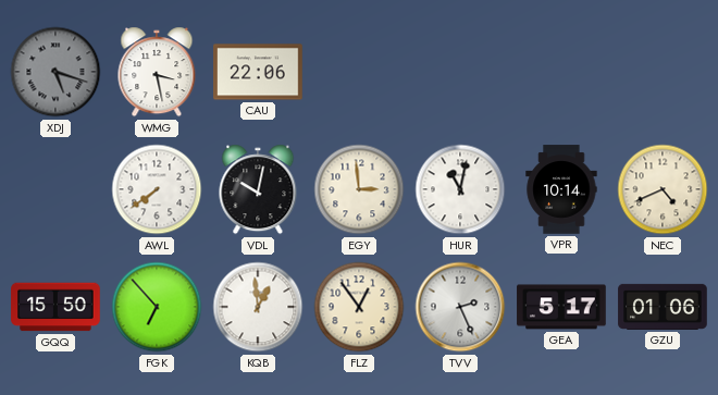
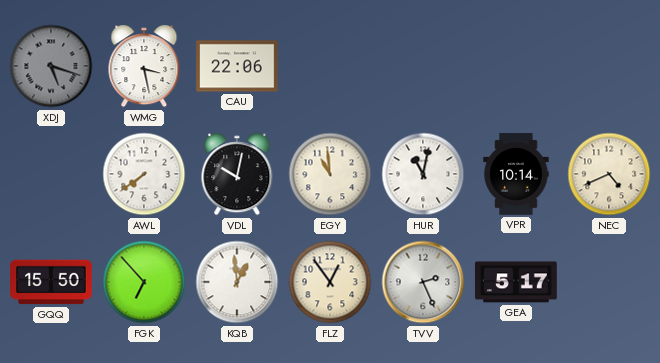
EGY: 2:59 -> 10:59
GZU: 01:06 -> none
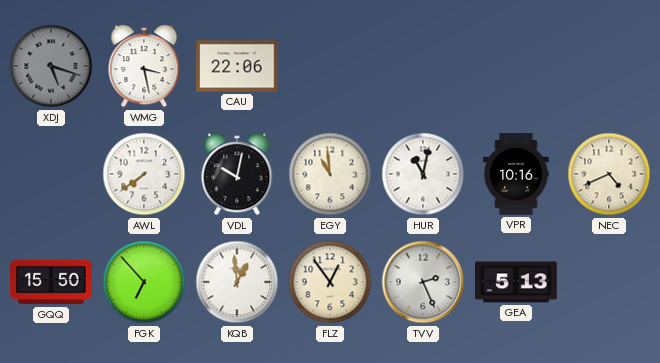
VPR: 10:14 -> 10:16
GEA: 5:17 -> 5:13
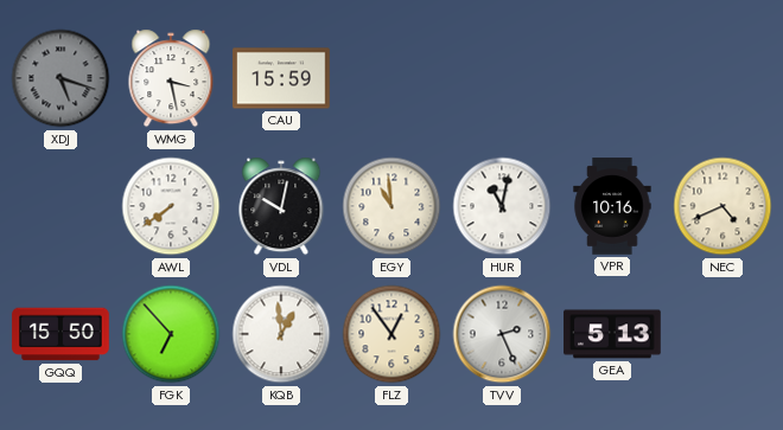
CAU: 22:06 -> 15:59
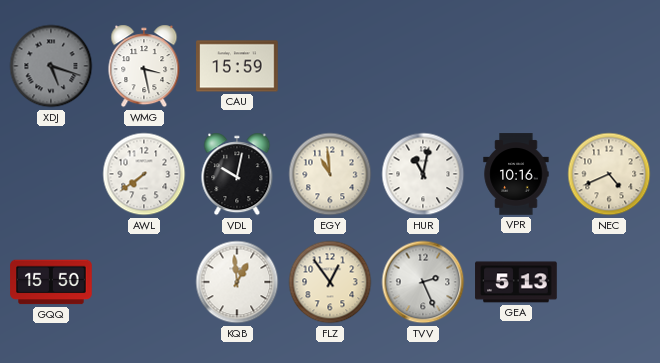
FGK: 6:53 -> none
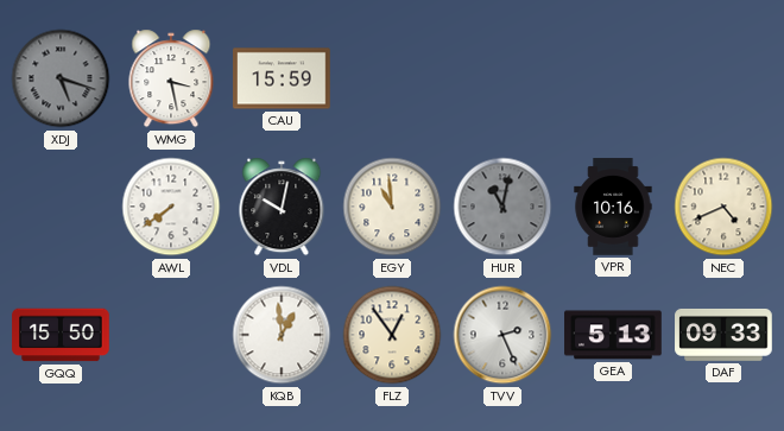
HUR dial: white -> grey
DAF: none -> 09:33
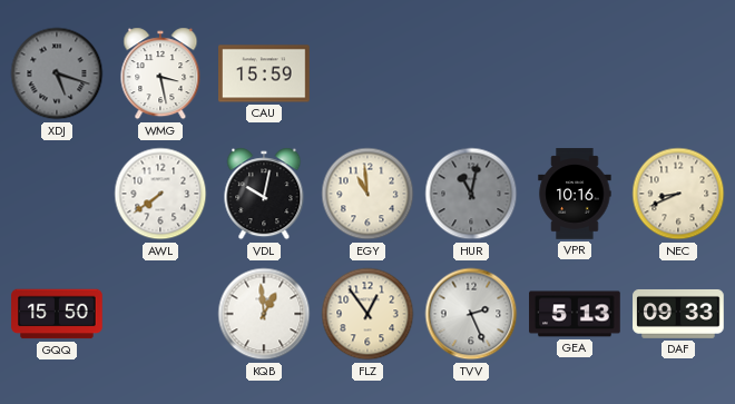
NEC: 4:41 -> 8:41
